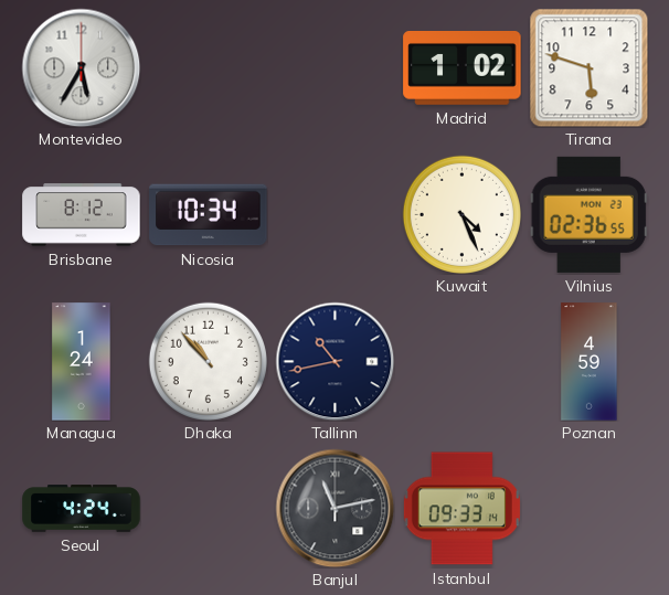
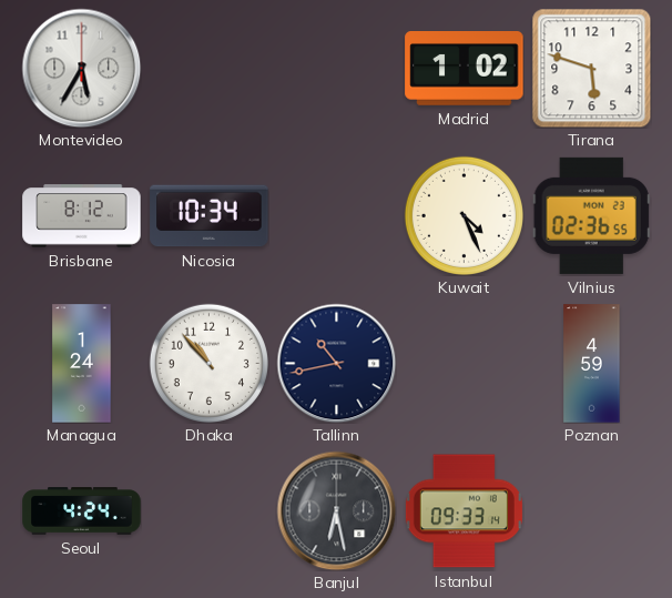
Banjul: 11:13 -> 6:28
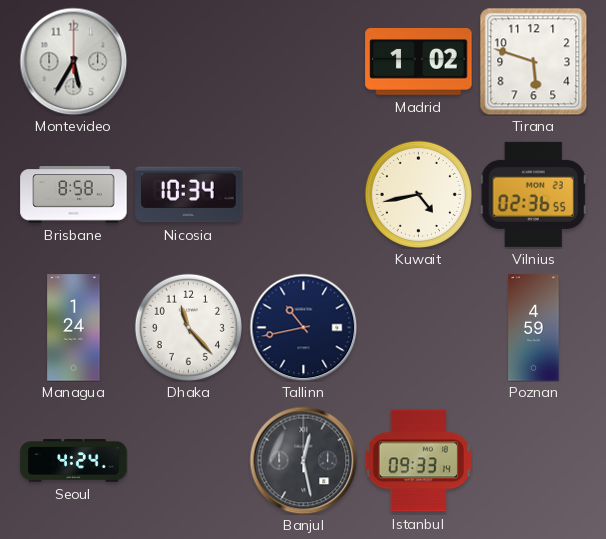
Brisbane: 8:12 -> 8:58
Kuwait: 4:26 -> 4:43
Dhaka: 10:53 -> 11:23
Banjul: 6:28 -> 12:28
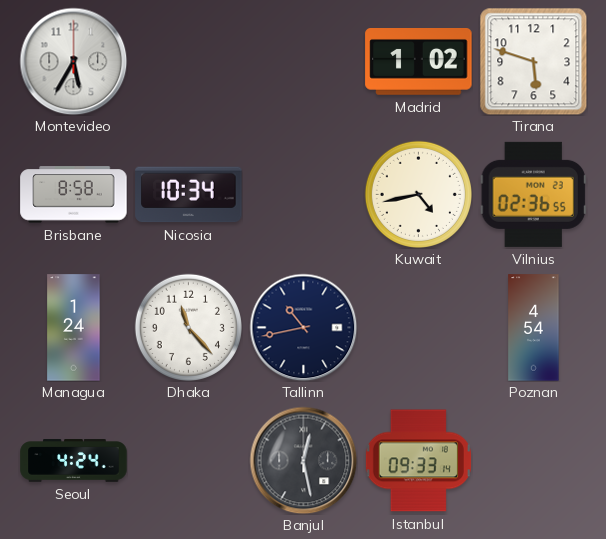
Poznan: 4:59 -> 4:54
